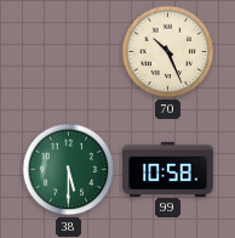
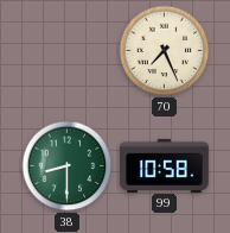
70: 10:26 -> 7:26
38: 5:30 -> 8:30
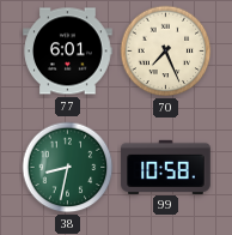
77: none -> 6:01
38: 8:30 -> 8:32
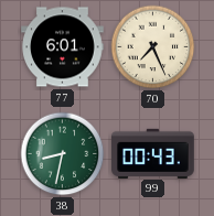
99: 10:58 -> 00:43
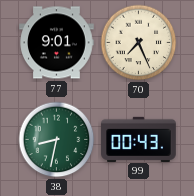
77: 6:01 -> 9:01
